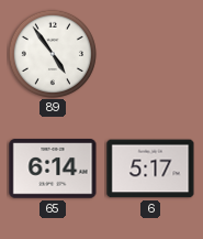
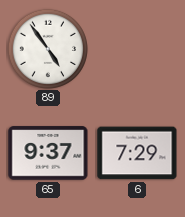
65: 6:14 -> 9:37
6: 5:17 -> 7:29
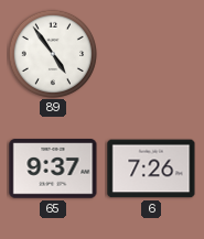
6: 7:29 -> 7:26
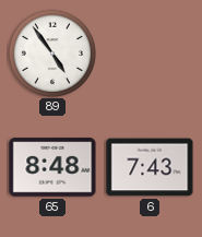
65: 9:37 -> 8:48
6: 7:26 -> 7:43
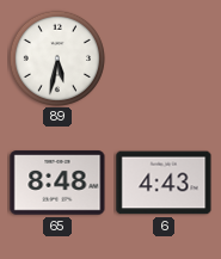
89: 4:54 -> 5:32
6: 7:43 -> 4:43
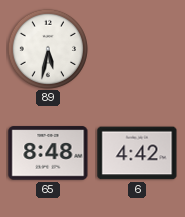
6: 4:43 -> 4:42
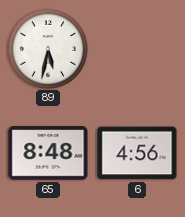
6: 4:42 -> 4:56
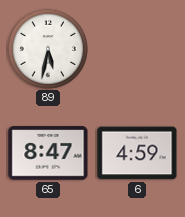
65: 8:48 -> 8:47
6: 4:56 -> 4:59
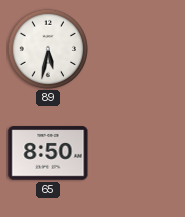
65: 8:47 -> 8:50
6: 4:59 -> none
